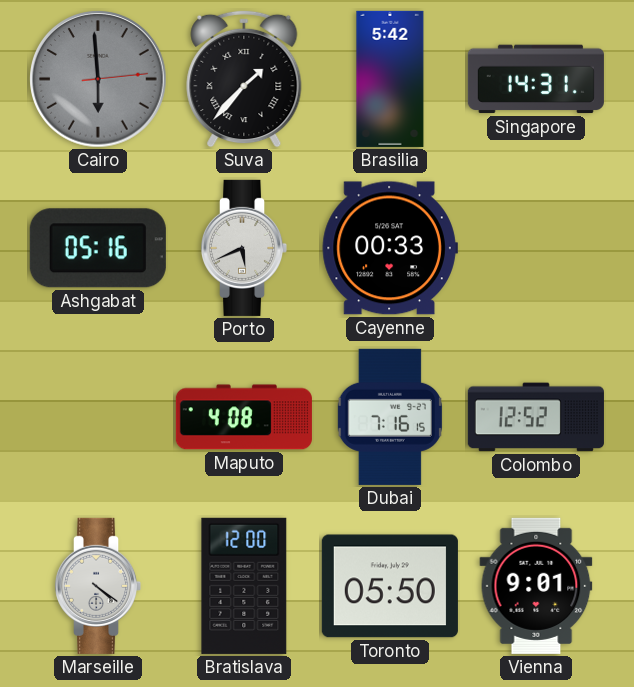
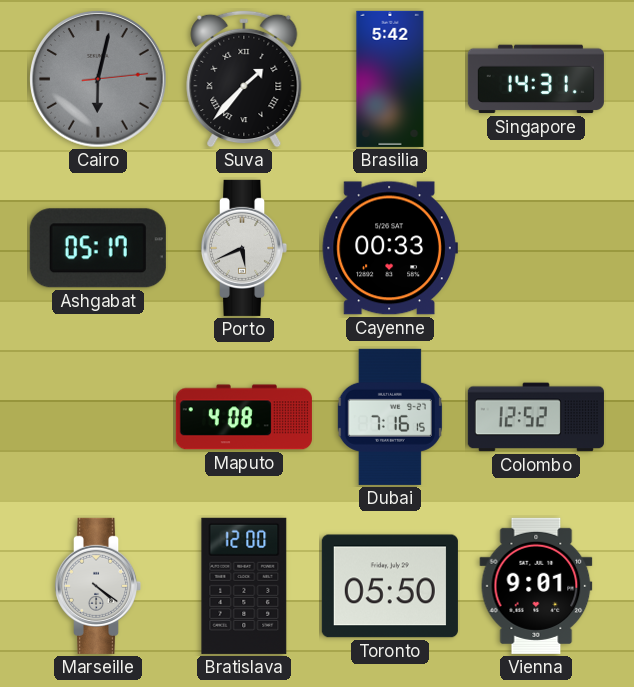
Cairo: 5:59 -> 6:02
Ashgabat: 05:16 -> 05:17
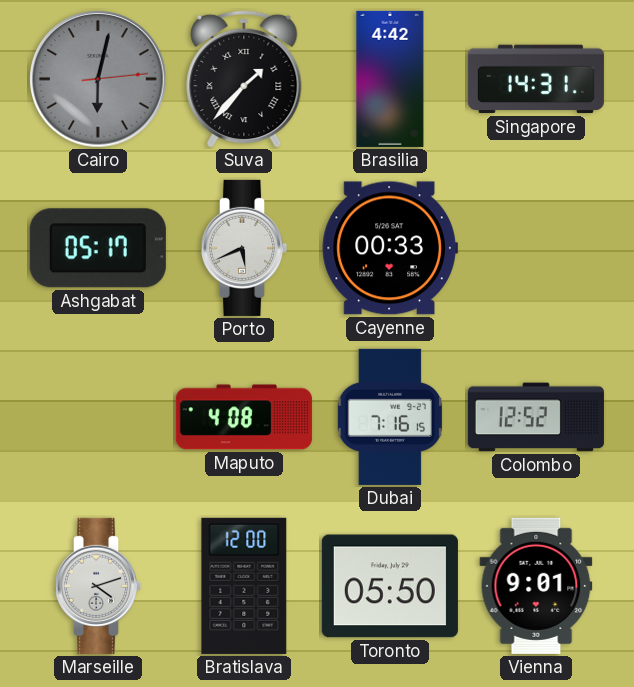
Brasilia: 5:42 -> 4:42
Marseille: 4:21 -> 4:12
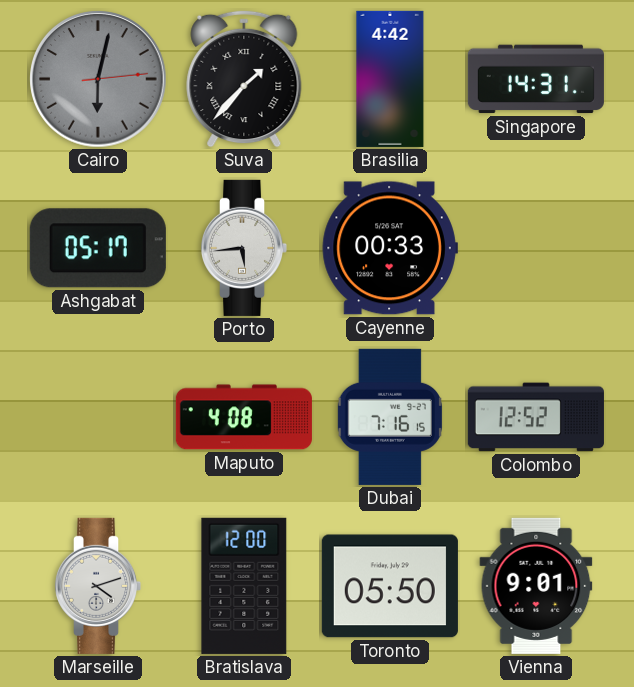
Porto: 5:41 -> 5:44
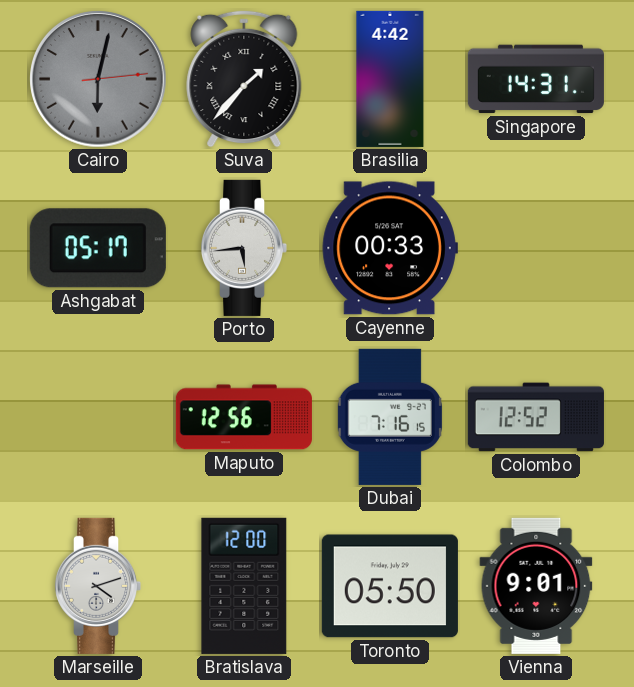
Maputo: 4:08 -> 12:56
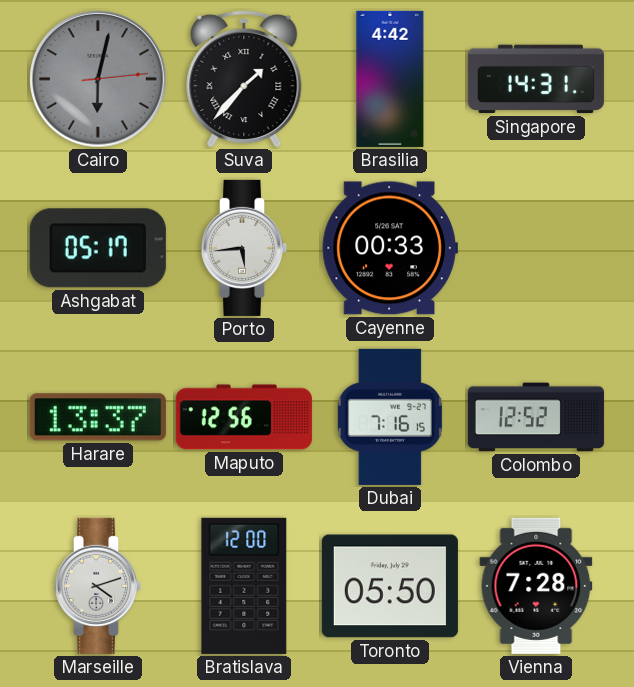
Harare: none -> 13:37
Vienna: 9:01 -> 7:28
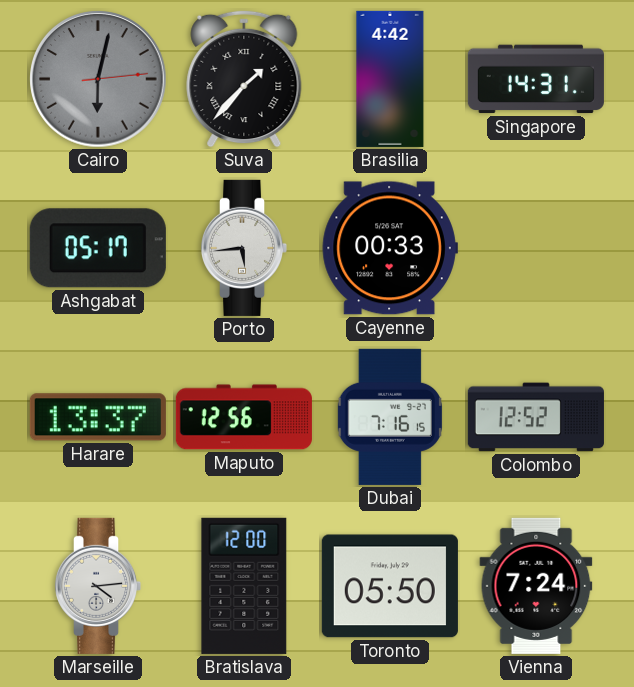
Marseille: 4:12 -> 4:14
Vienna: 7:28 -> 7:24
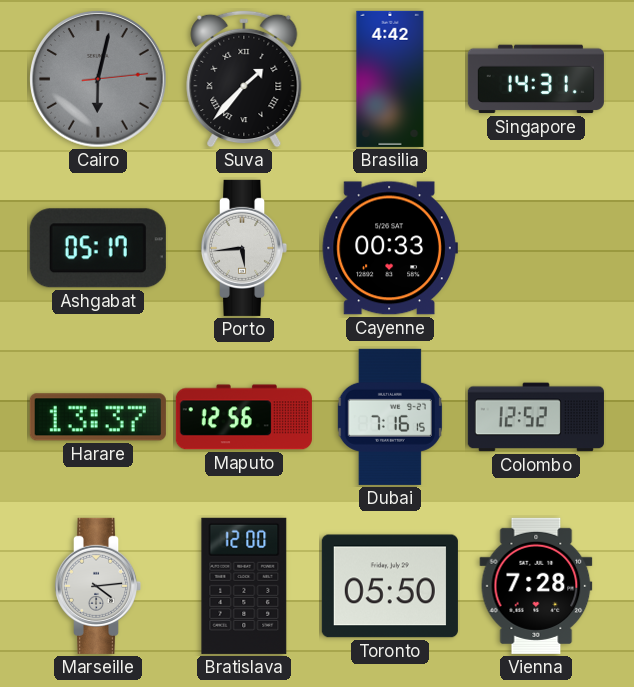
Vienna: 7:24 -> 7:28
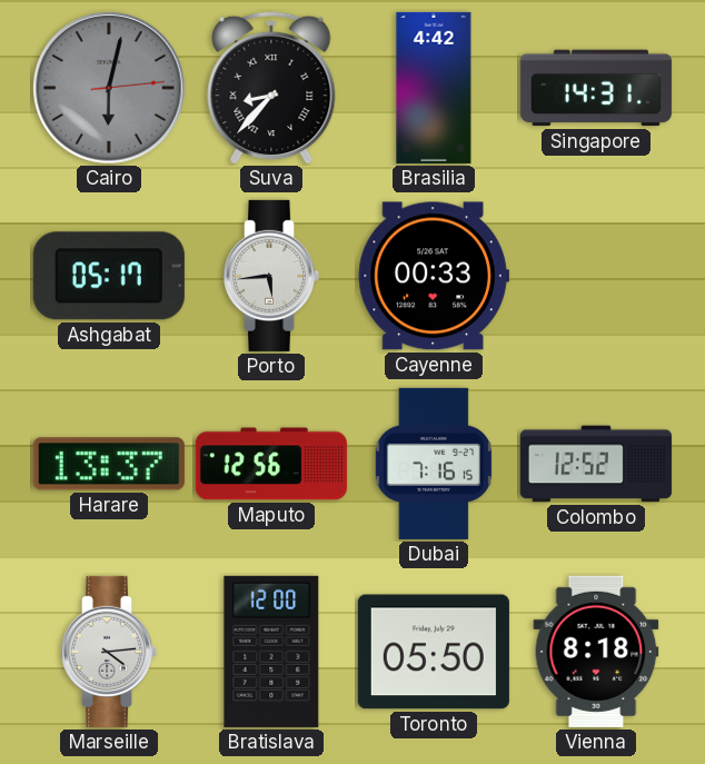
Suva: 1:37 -> 8:37
Vienna: 7:28 -> 8:18
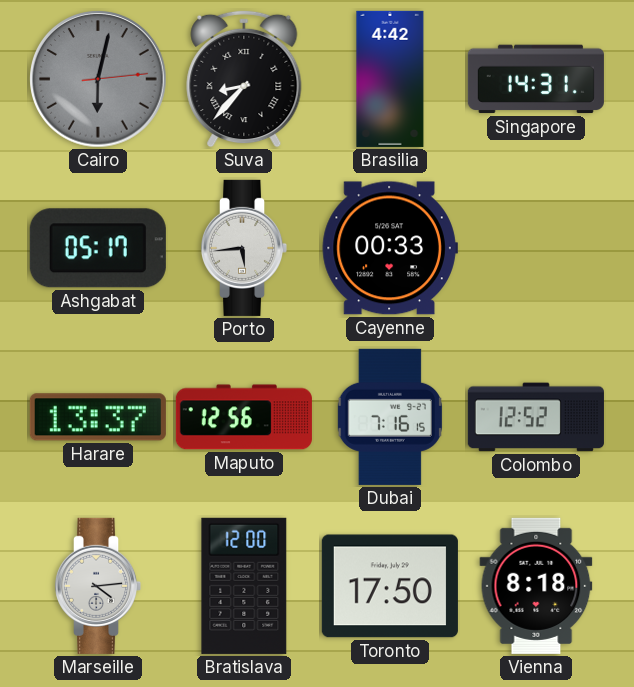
Toronto: 05:50 -> 17:50
